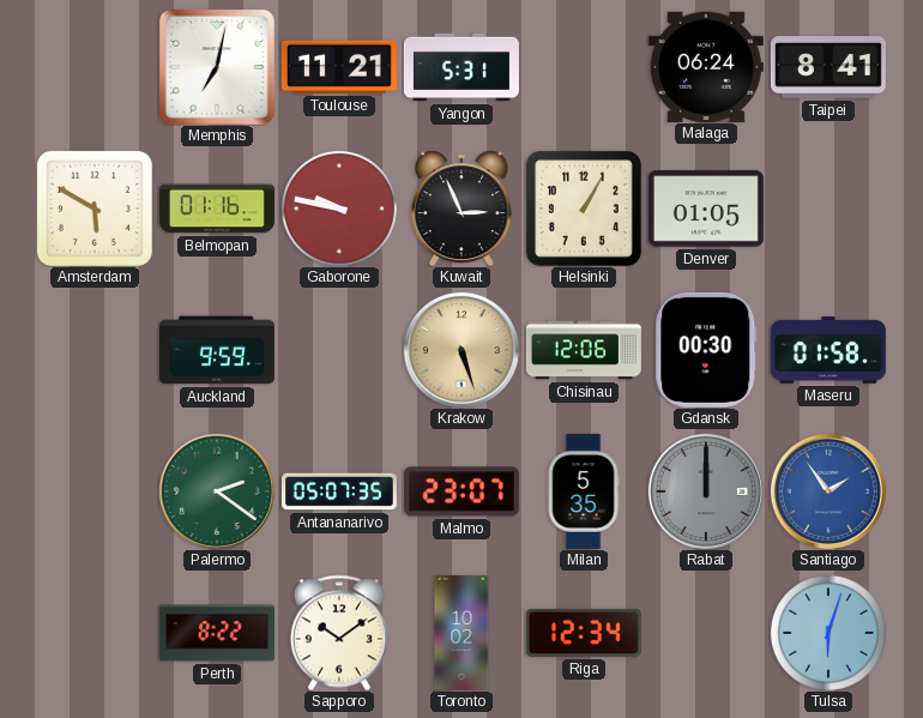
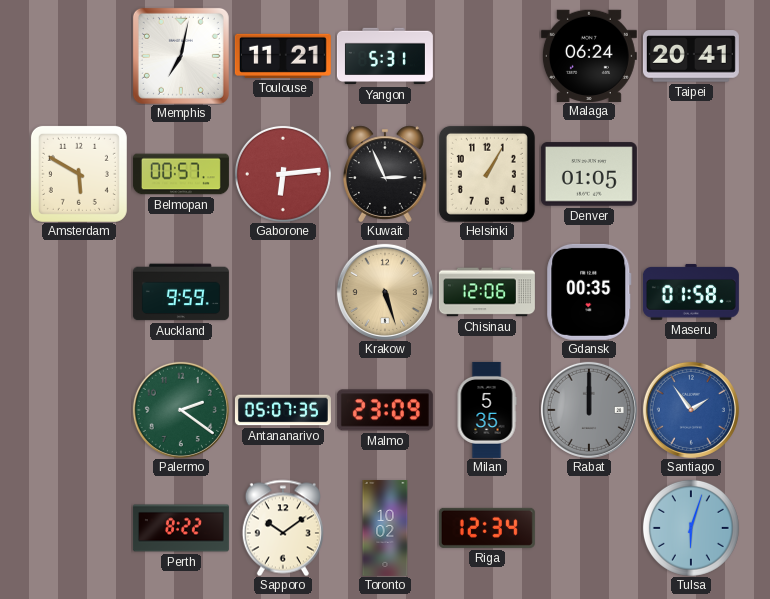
Taipei: 8:41 -> 20:41
Belmopan: 01:16 -> 00:57
Gaborone: 9:47 -> 6:14
Gdansk: 00:30 -> 00:35
Malmo: 23:07 -> 23:09
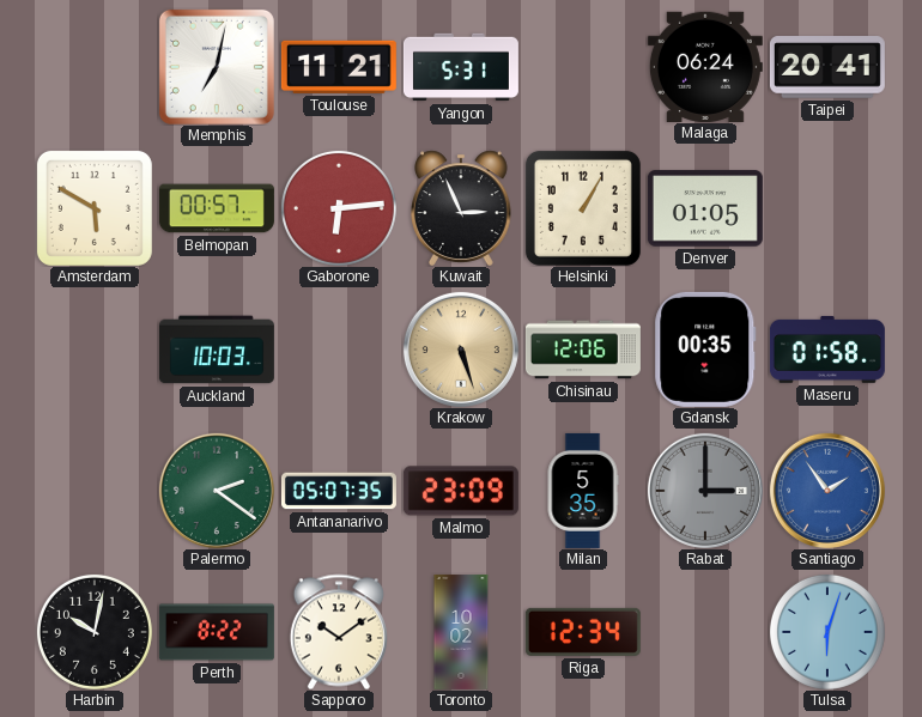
Auckland: 9:59 -> 10:03
Rabat: 12:00 -> 3:00
Harbin: none -> 10:02
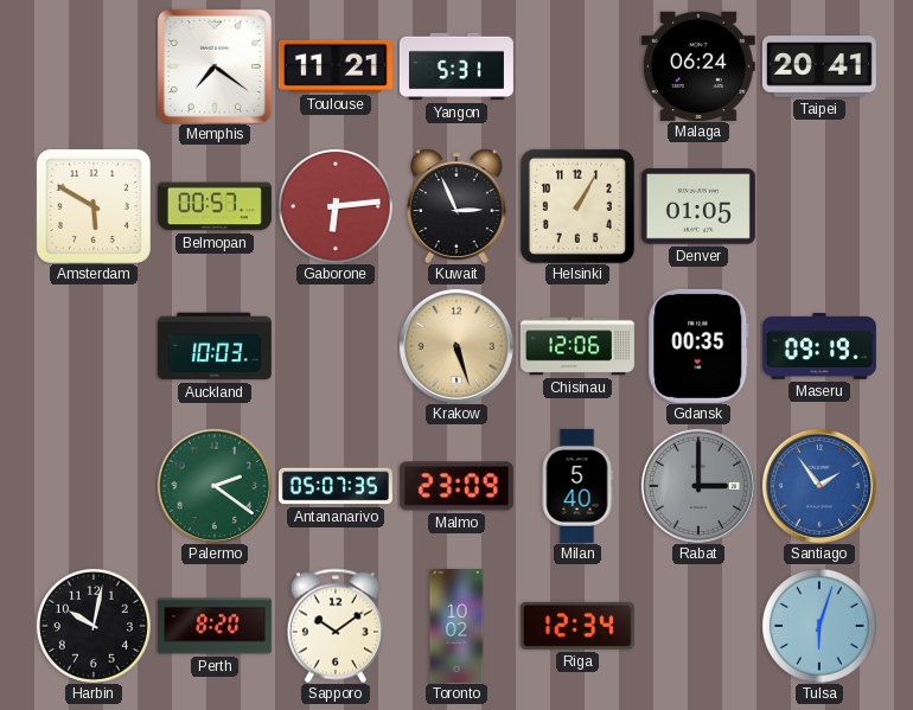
Memphis: 7:02 -> 7:21
Maseru: 01:58 -> 09:19
Milan: 5:35 -> 5:40
Perth: 8:22 -> 8:20
